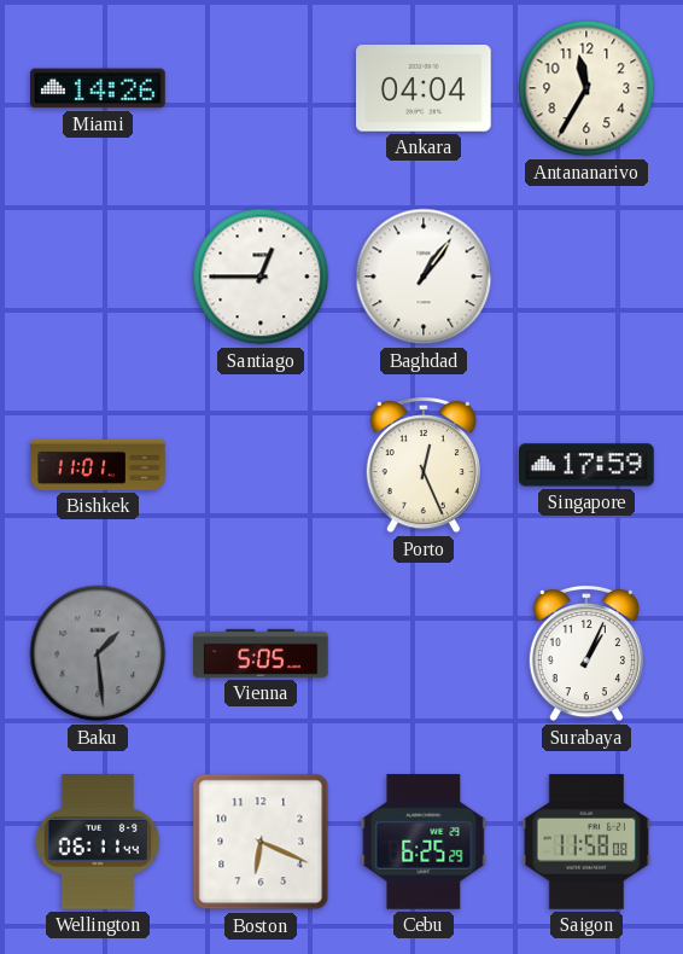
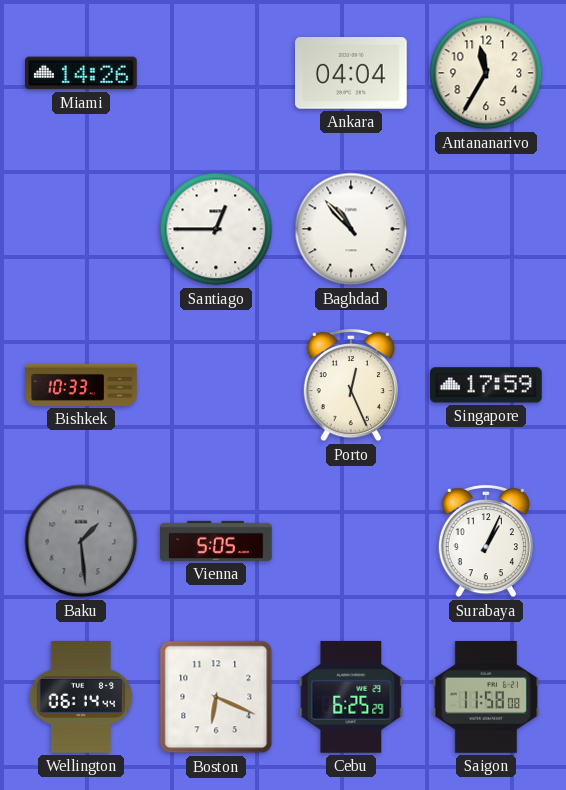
Baghdad: 1:06 -> 10:53
Bishkek: 11:01 -> 10:33
Wellington: 06:11 -> 06:14
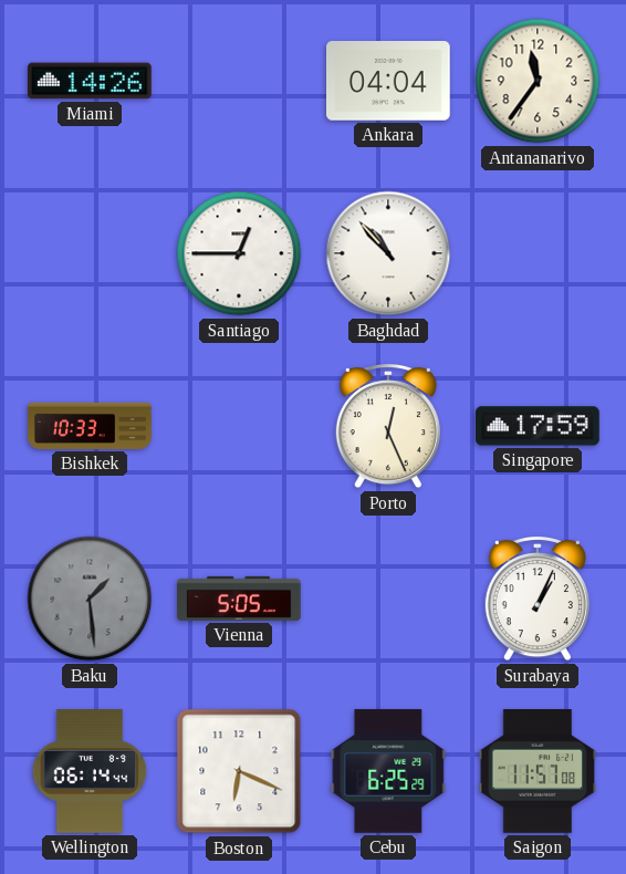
Antananarivo: 11:35 -> 11:36
Saigon: 11:58 -> 11:57
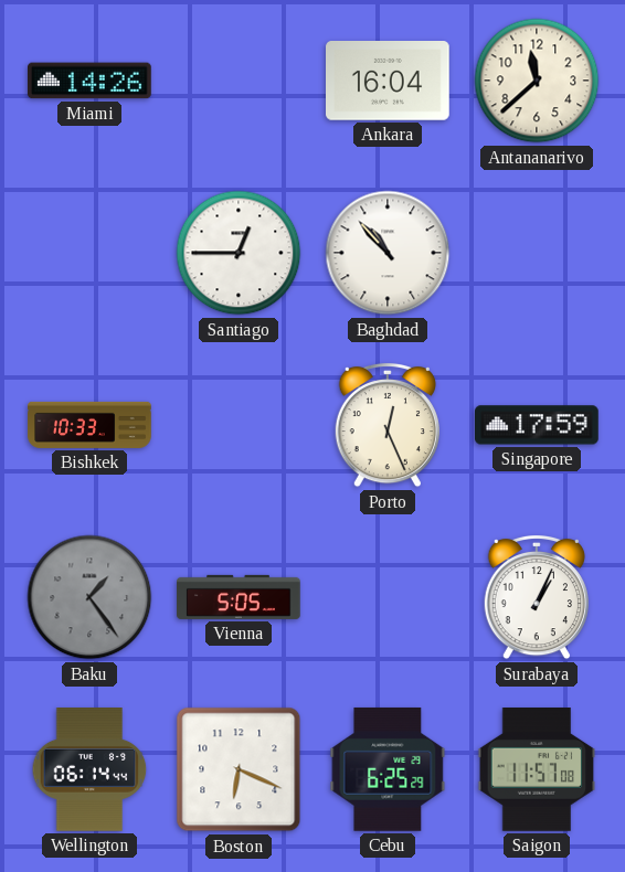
Ankara: 04:04 -> 16:04
Antananarivo: 11:36 -> 11:38
Baku: 1:29 -> 1:24
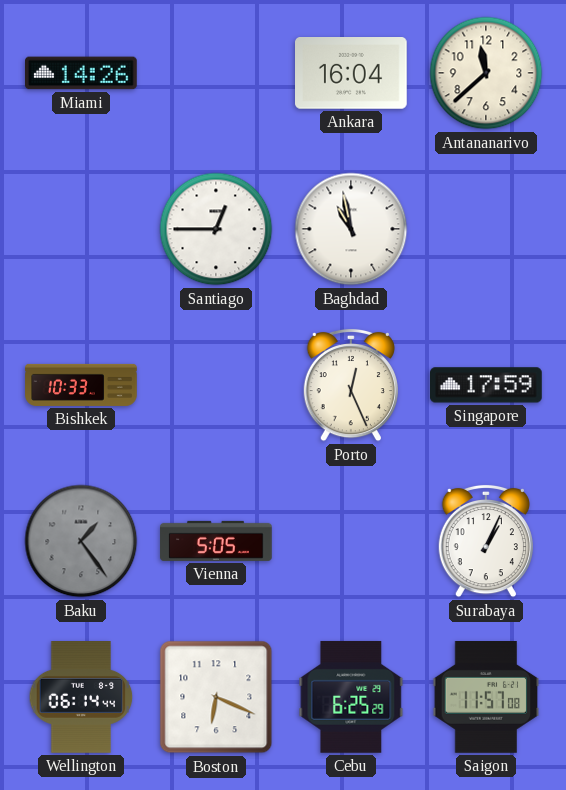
Baghdad: 10:53 -> 10:58
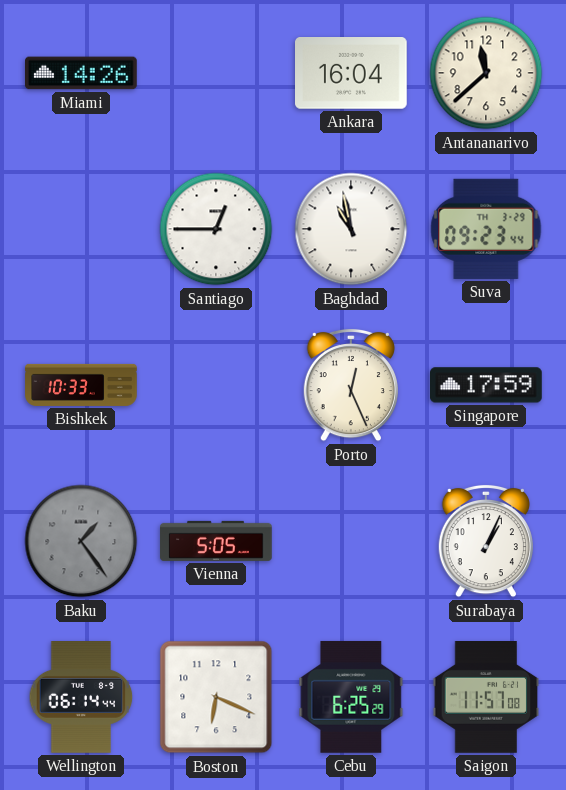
Suva: none -> 09:23
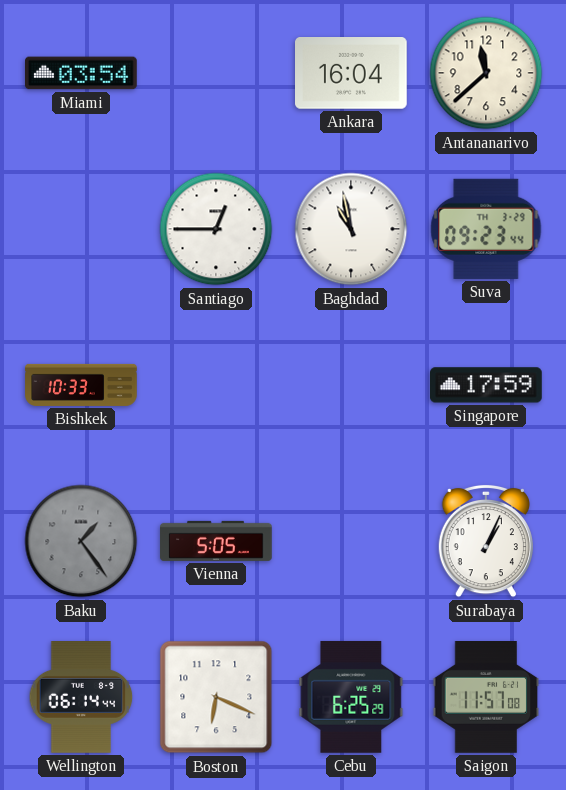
Miami: 14:26 -> 03:54
Porto: 12:26 -> none
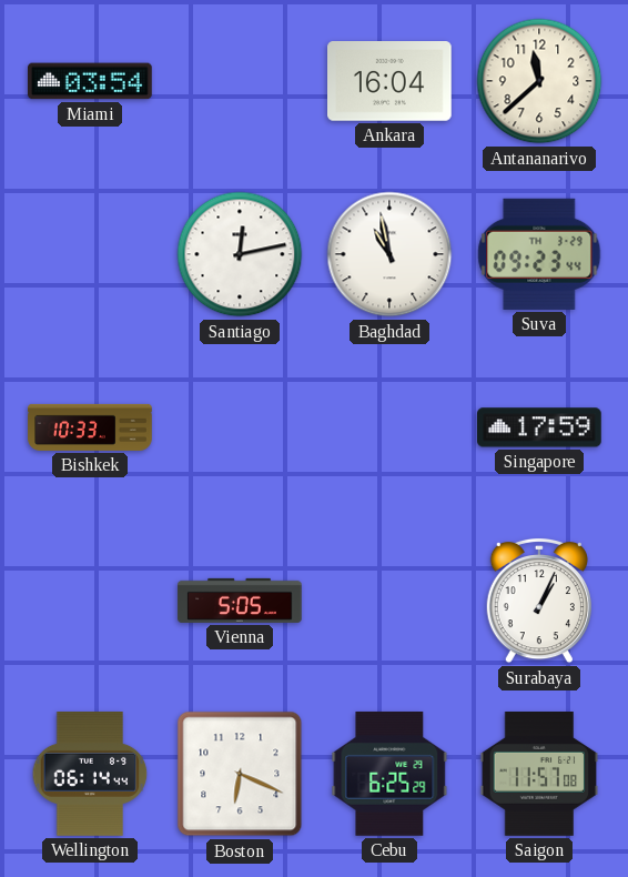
Santiago: 12:45 -> 12:13
Baku: 1:24 -> none
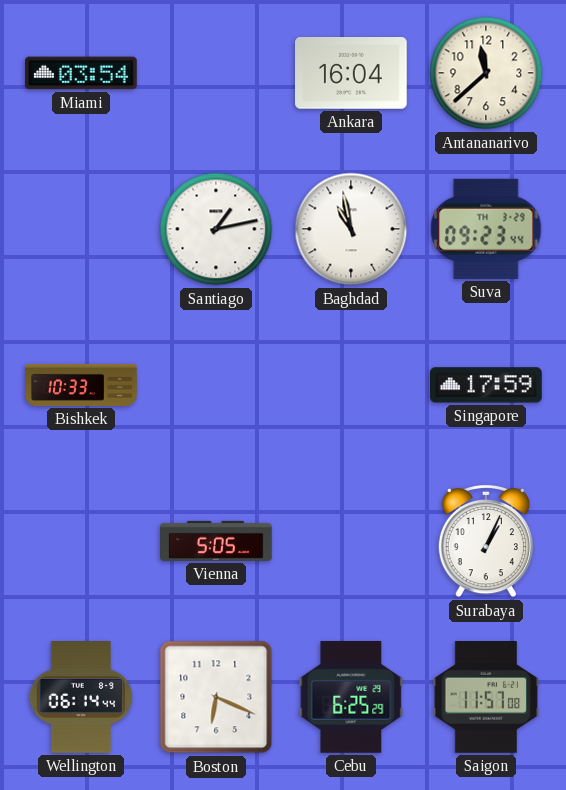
Santiago: 12:13 -> 1:13
